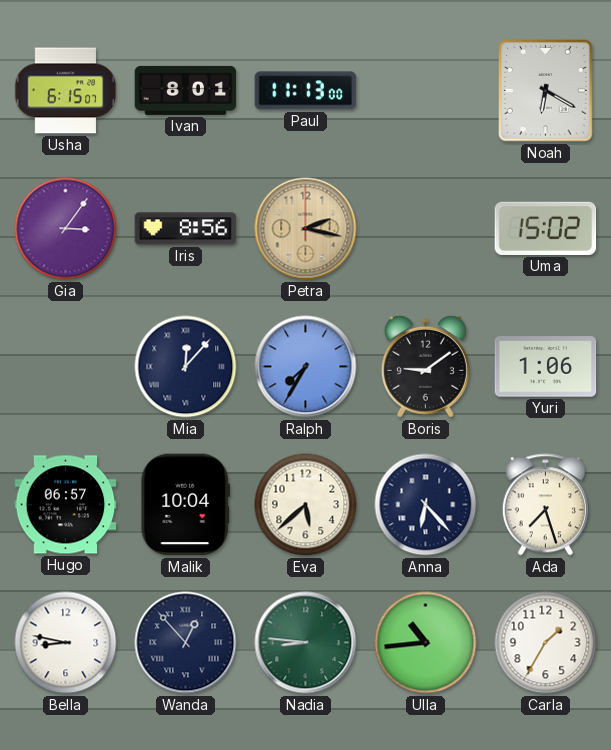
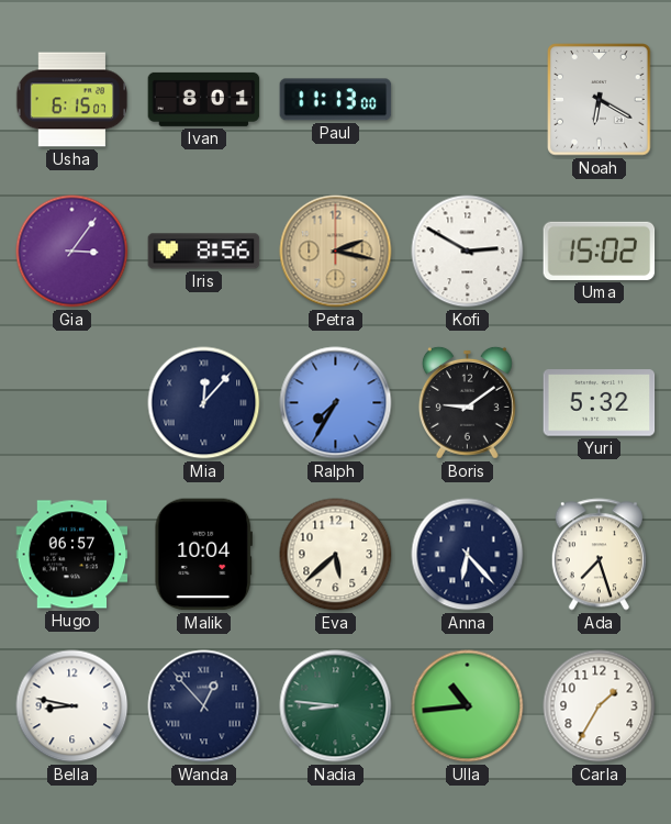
Kofi: none -> 2:50
Yuri: 1:06 -> 5:32
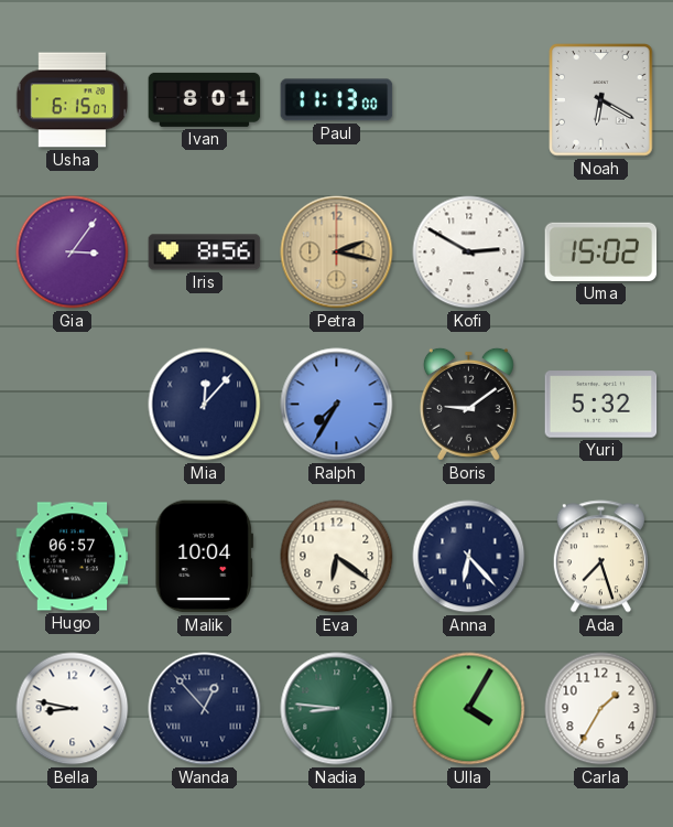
Eva: 5:38 -> 6:21
Ulla: 10:44 -> 4:05
